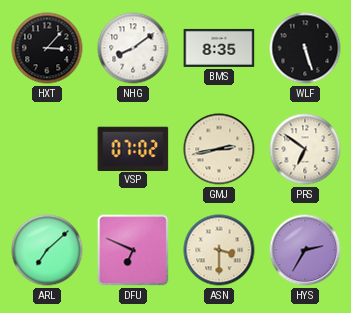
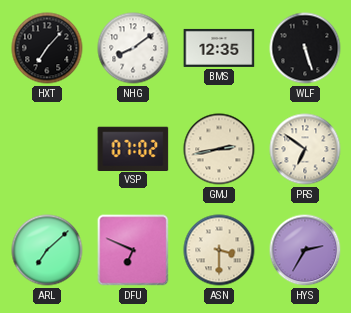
HXT: 3:07 -> 7:07
BMS: 8:35 -> 12:35
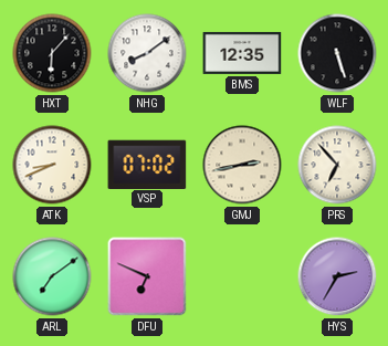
HXT: 7:07 -> 6:07
ATK: none -> 8:41
PRS: 6:51 -> 6:53
ARL: 7:08 -> 7:09
ASN: 3:30 -> none
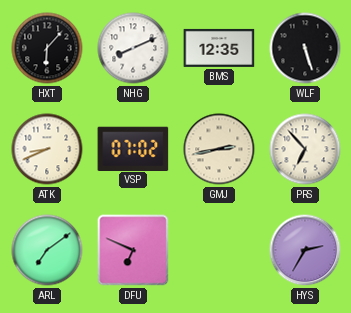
NHG: 8:09 -> 8:11
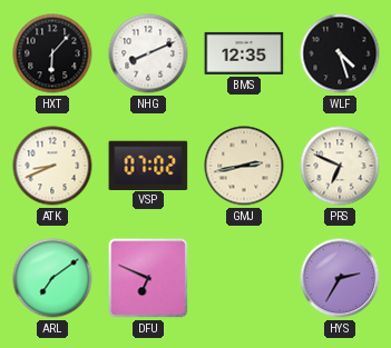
WLF: 5:27 -> 4:27
PRS: 6:53 -> 6:49
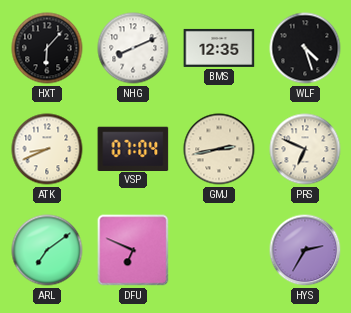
VSP: 07:02 -> 07:04
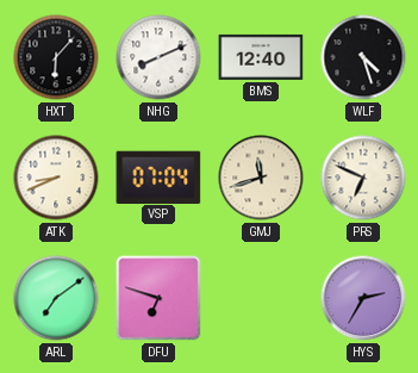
BMS: 12:35 -> 12:40
GMJ: 2:43 -> 11:42
DFU: 6:49 -> 6:48
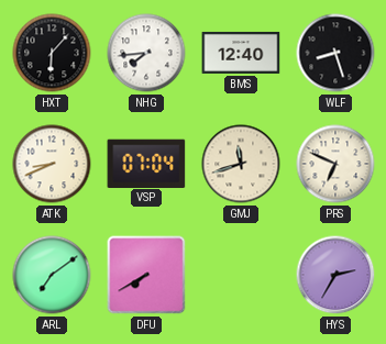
NHG: 8:11 -> 7:44
WLF: 4:27 -> 8:27
DFU: 6:48 -> 7:40
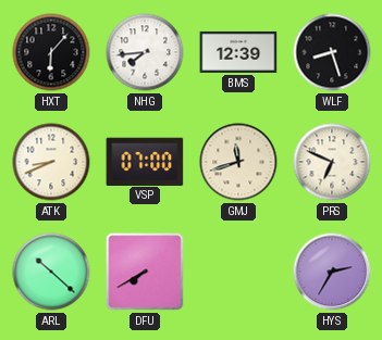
BMS: 12:40 -> 12:39
VSP: 07:04 -> 07:00
ARL: 7:09 -> 10:22
